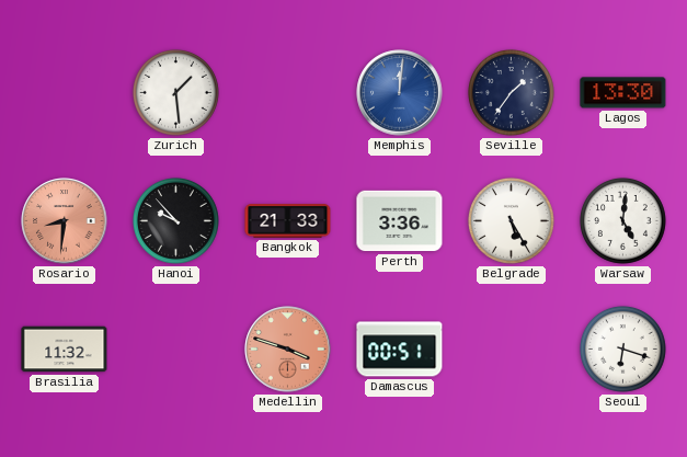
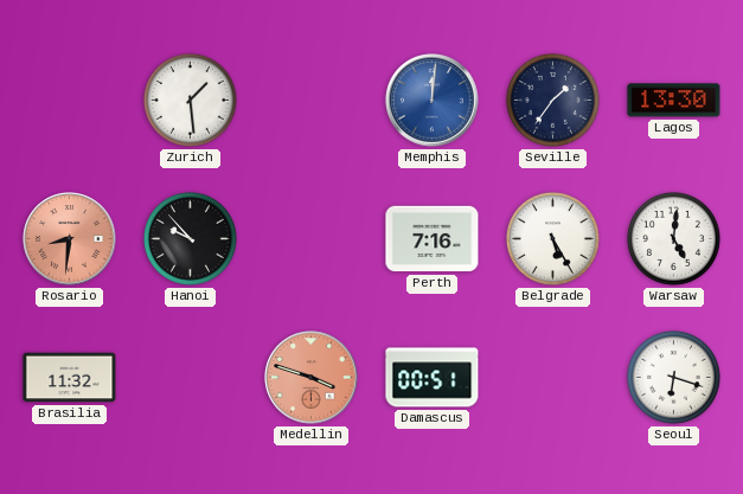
Bangkok: 21:33 -> none
Perth: 3:36 -> 7:16
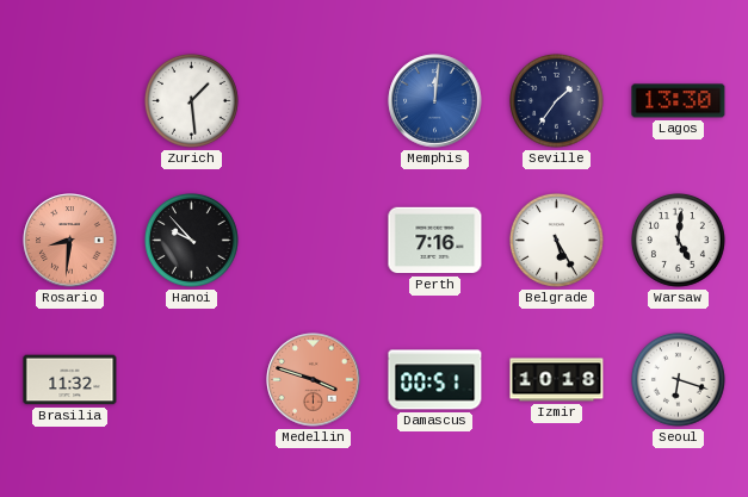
Izmir: none -> 10:18
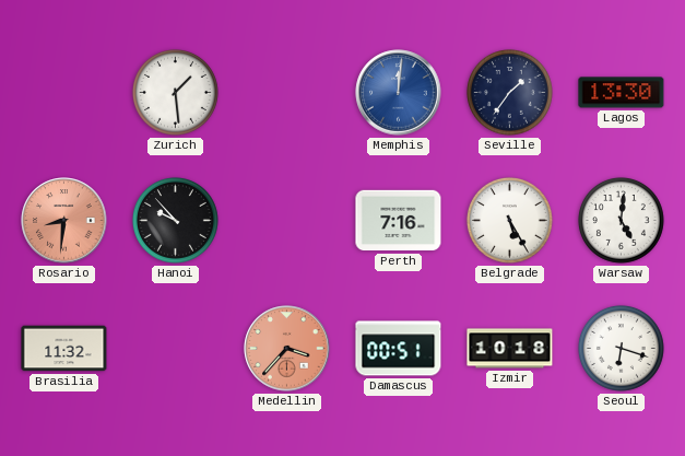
Medellin: 3:48 -> 3:37
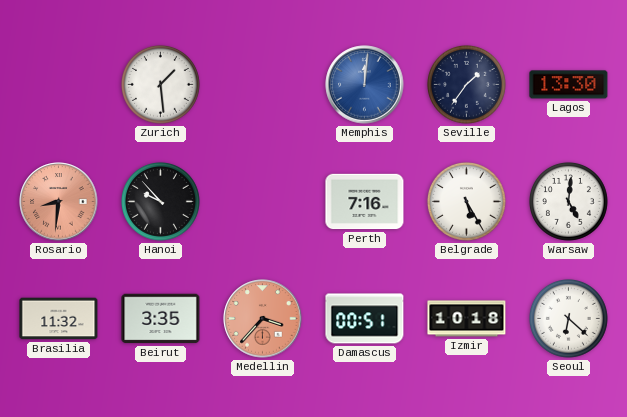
Beirut: none -> 3:35
Seoul: 6:18 -> 6:22
